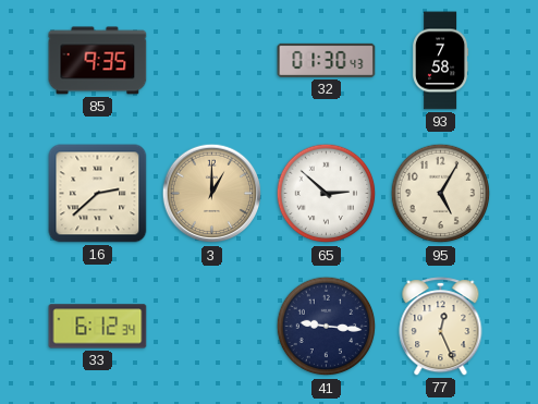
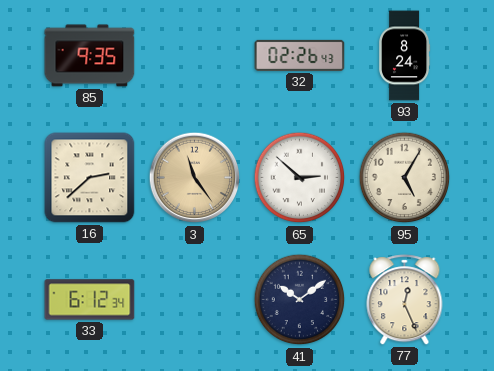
32: 01:30 -> 02:26
93: 7:58 -> 8:24
3: 1:00 -> 11:24
41: 9:16 -> 10:09
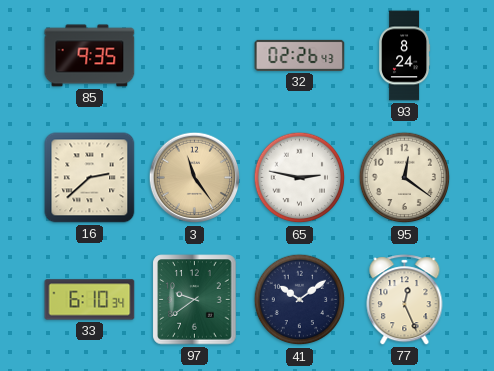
65: 2:52 -> 2:47
95: 5:05 -> 12:21
33: 6:12 -> 6:10
97: none -> 9:39
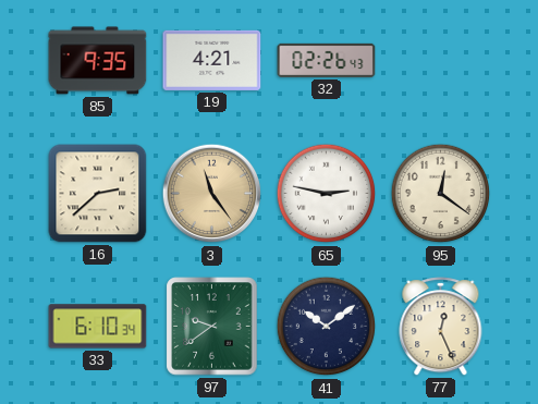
19: none -> 4:21
93: 8:24 -> none
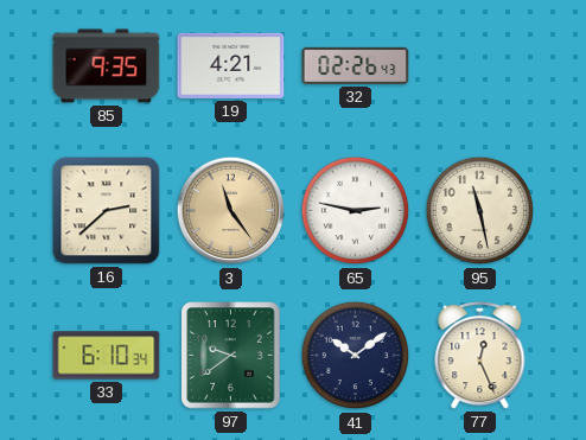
95: 12:21 -> 11:28
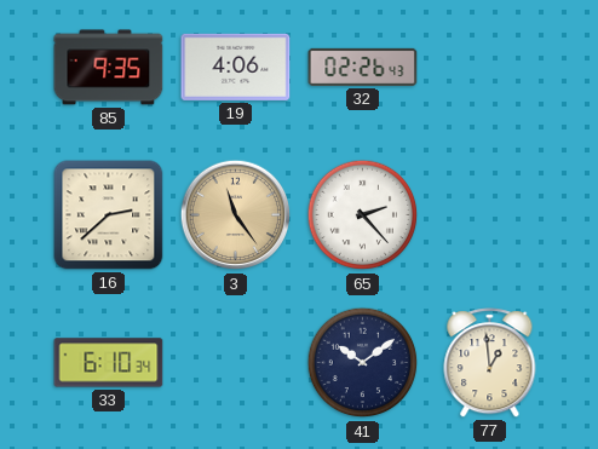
19: 4:21 -> 4:06
65: 2:47 -> 2:23
95: 11:28 -> none
97: 9:39 -> none
77: 12:26 -> 12:59
